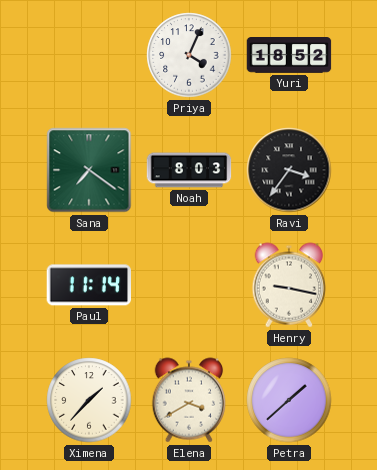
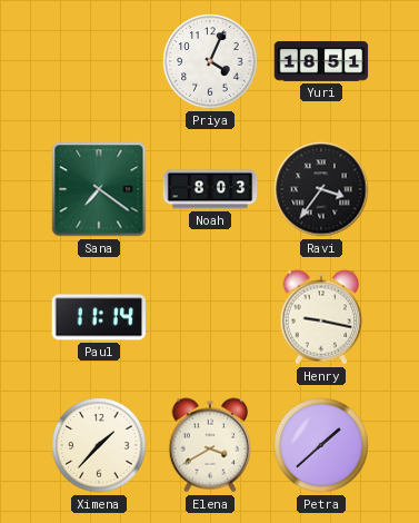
Yuri: 18:52 -> 18:51
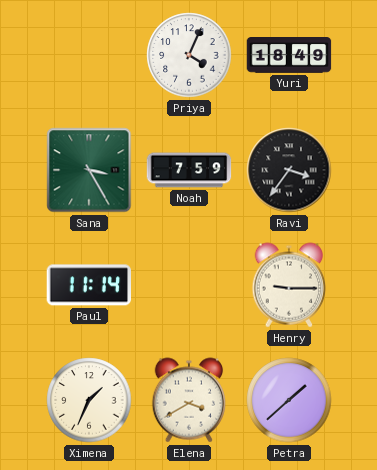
Yuri: 18:51 -> 18:49
Sana: 7:21 -> 3:25
Noah: 8:03 -> 7:59
Henry: 9:17 -> 9:15
Ximena: 1:37 -> 1:34
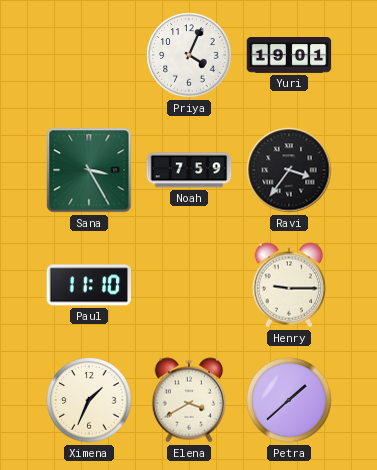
Yuri: 18:49 -> 19:01
Paul: 11:14 -> 11:10
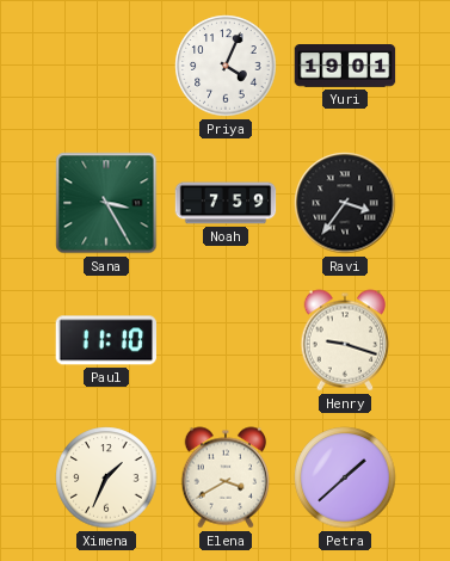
Henry: 9:15 -> 9:18
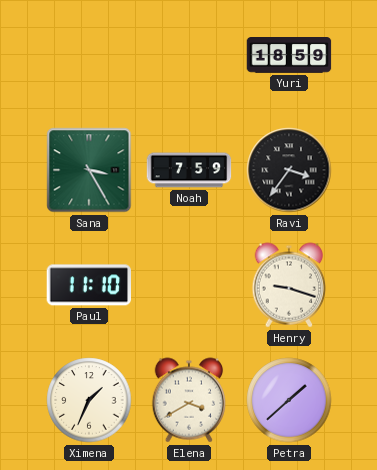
Priya: 4:04 -> none
Yuri: 19:01 -> 18:59
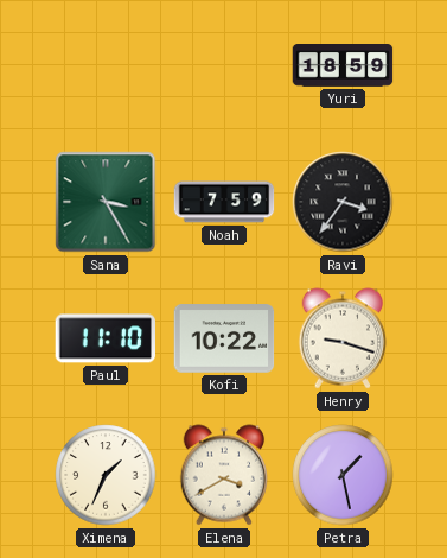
Kofi: none -> 10:22
Petra: 1:38 -> 1:28
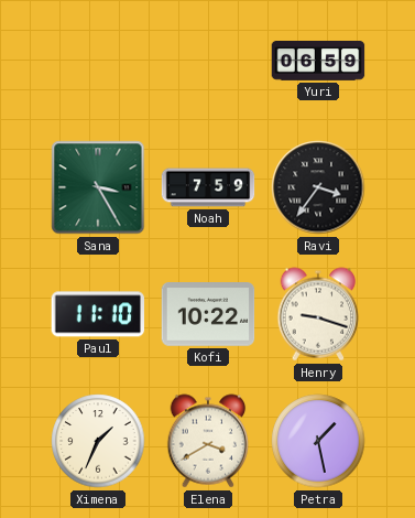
Yuri: 18:59 -> 06:59
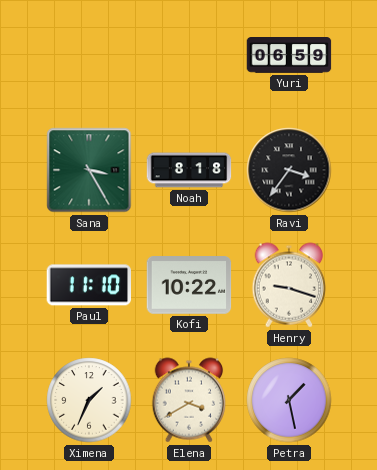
Noah: 7:59 -> 8:18
